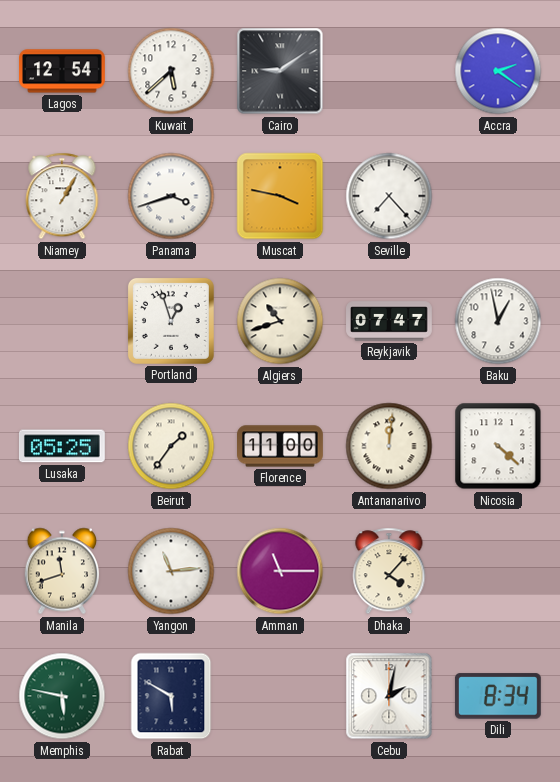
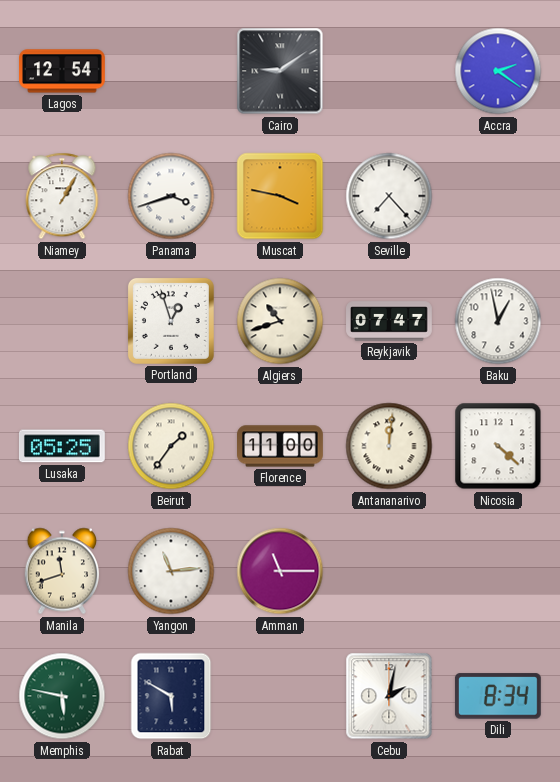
Kuwait: 5:38 -> none
Dhaka: 4:07 -> none
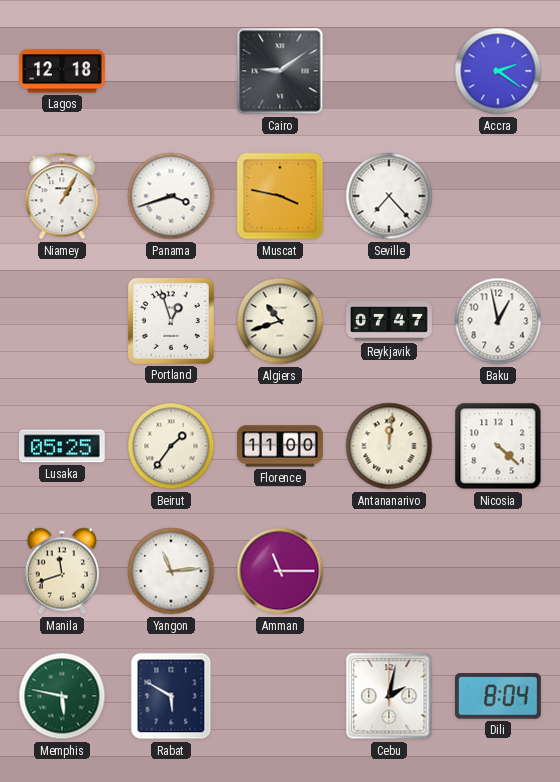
Lagos: 12:54 -> 12:18
Dili: 8:34 -> 8:04
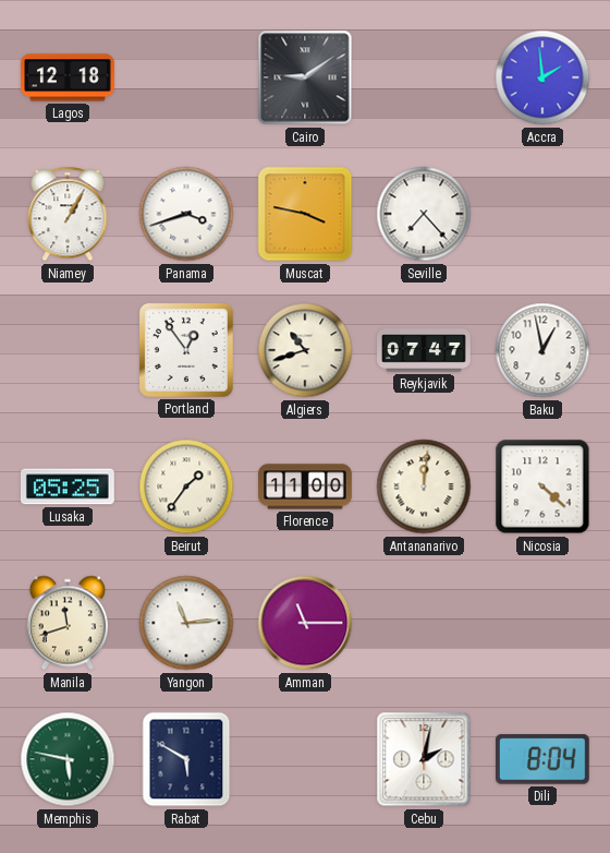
Accra: 2:21 -> 1:59
Portland: 12:57 -> 12:54
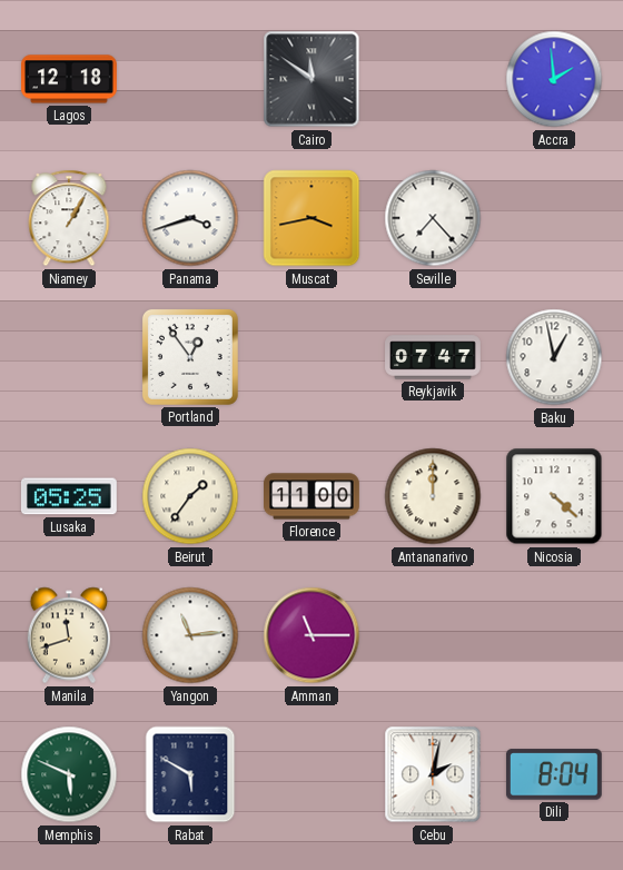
Cairo: 9:09 -> 11:51
Muscat: 3:47 -> 3:43
Algiers: 10:42 -> none
Antananarivo: 12:01 -> 12:00
Memphis: 5:47 -> 5:49
